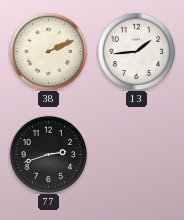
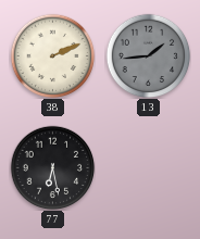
13 dial: white -> grey
77: 2:42 -> 6:28
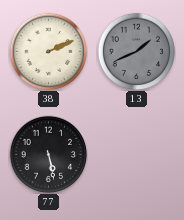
13: 1:44 -> 1:41
77: 6:28 -> 5:28
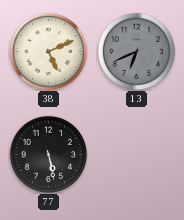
38: 2:11 -> 5:11
13: 1:41 -> 6:41
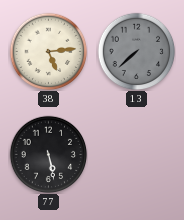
38: 5:11 -> 5:14
13: 6:41 -> 7:38
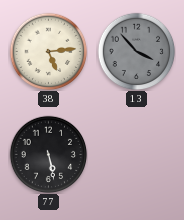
13: 7:38 -> 3:53
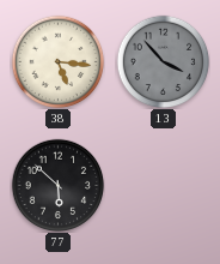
38: 5:14 -> 5:16
77: 5:28 -> 5:52
